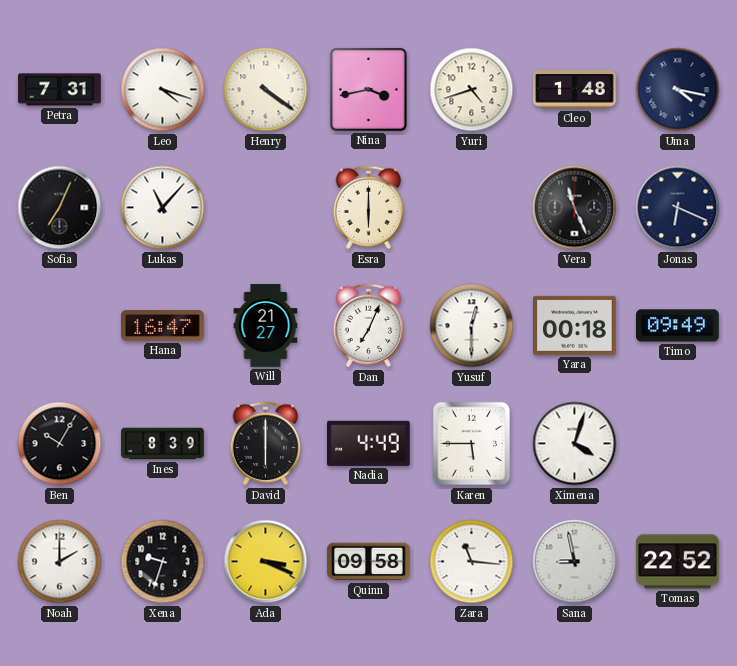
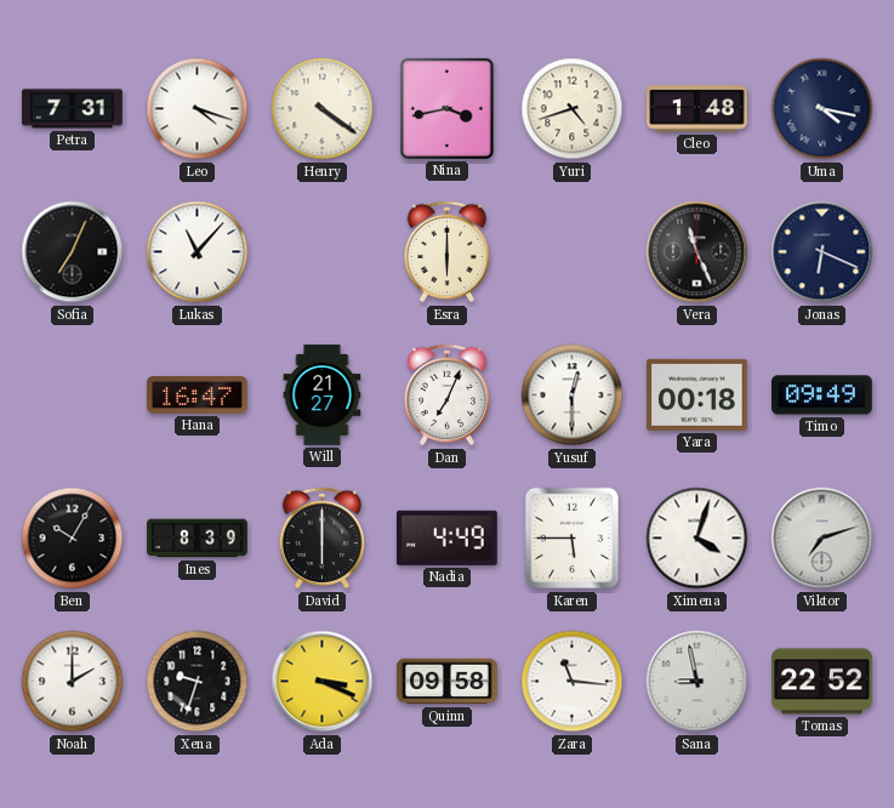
Viktor: none -> 7:12
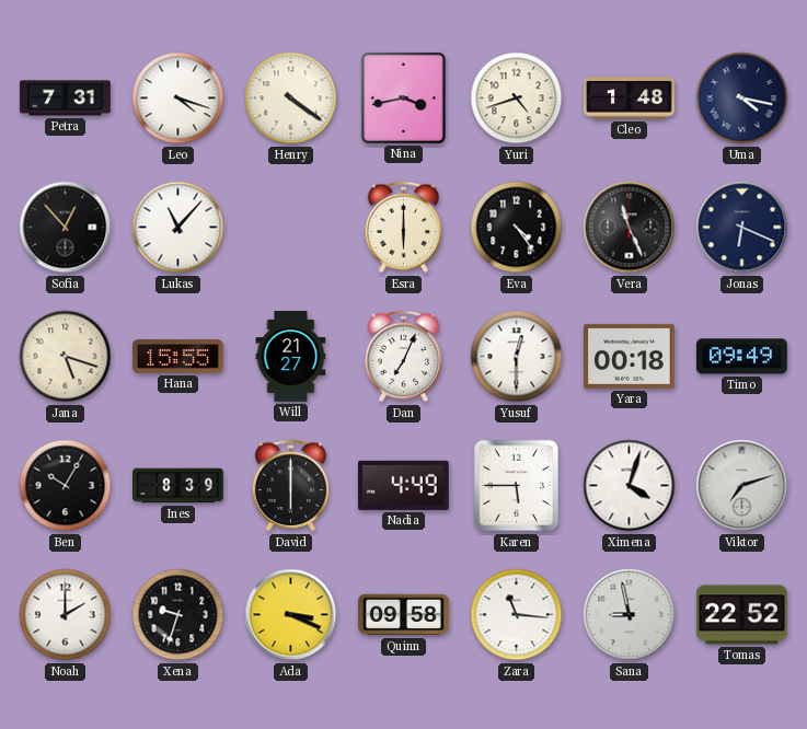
Sofia: 7:04 -> 12:53
Eva: none -> 4:24
Jana: none -> 5:18
Hana: 16:47 -> 15:55
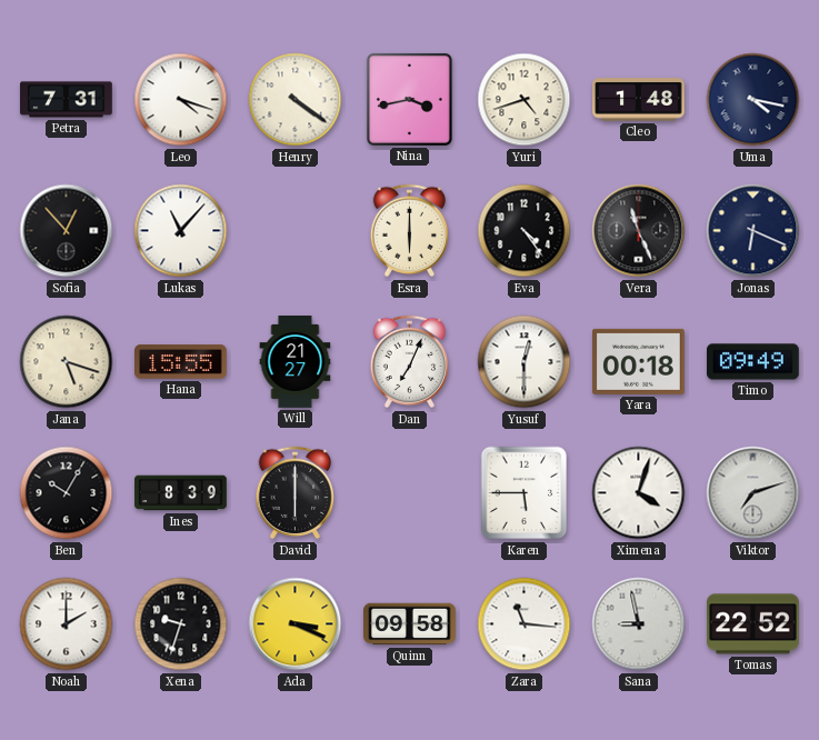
Nadia: 4:49 -> none
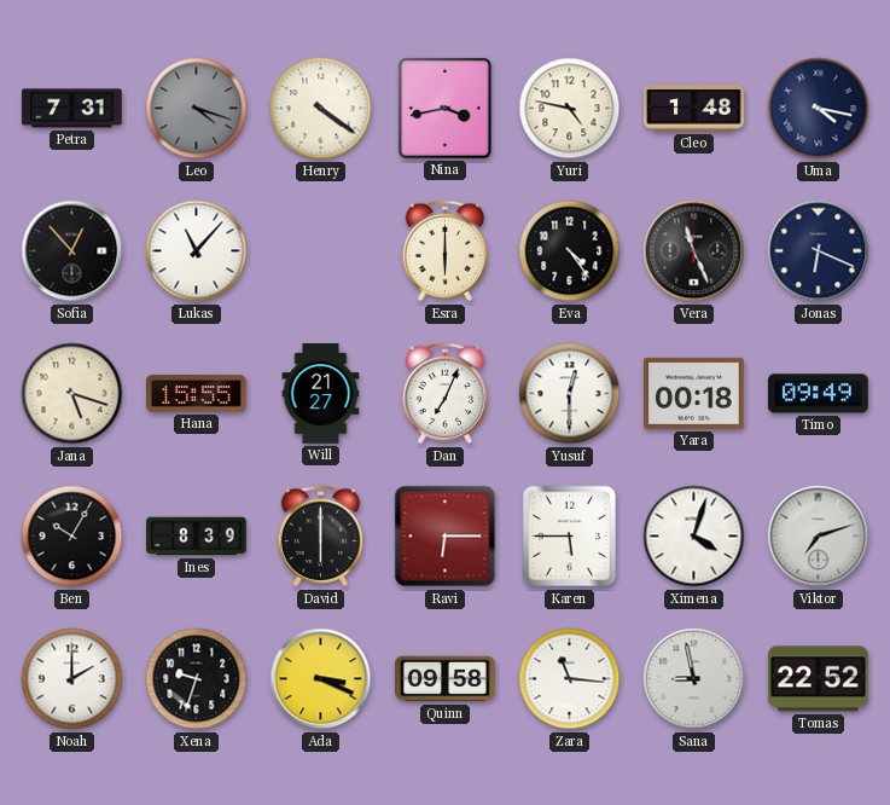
Leo dial: white -> grey
Yuri: 4:42 -> 4:47
Ravi: none -> 6:15
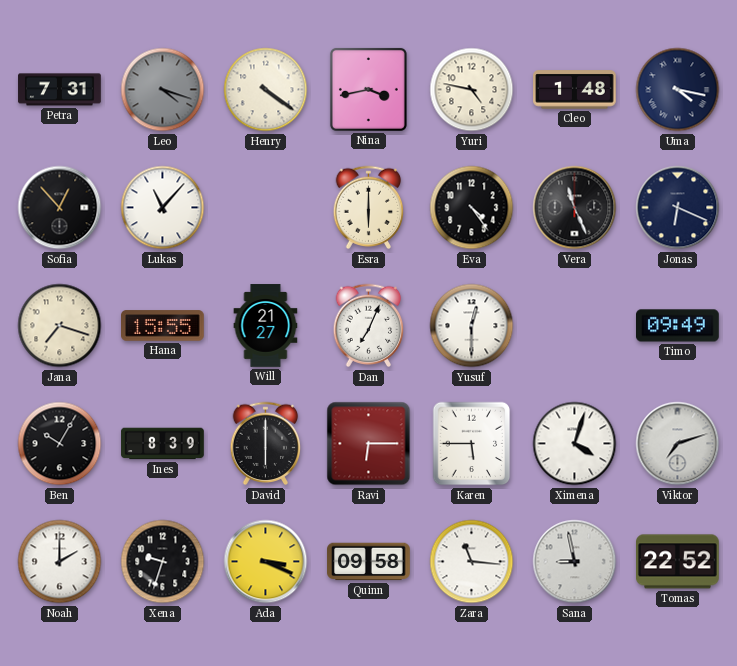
Jana: 5:18 -> 7:18
Yara: 00:18 -> none
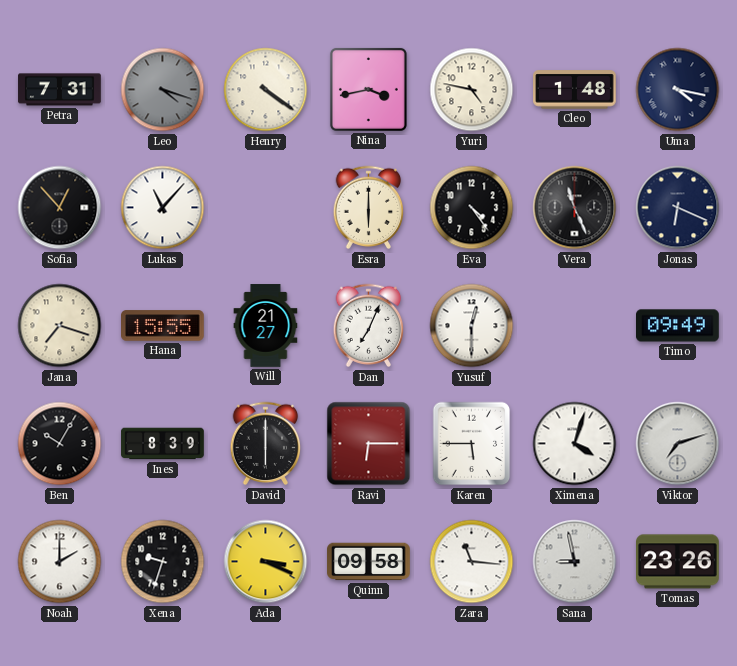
Tomas: 22:52 -> 23:26
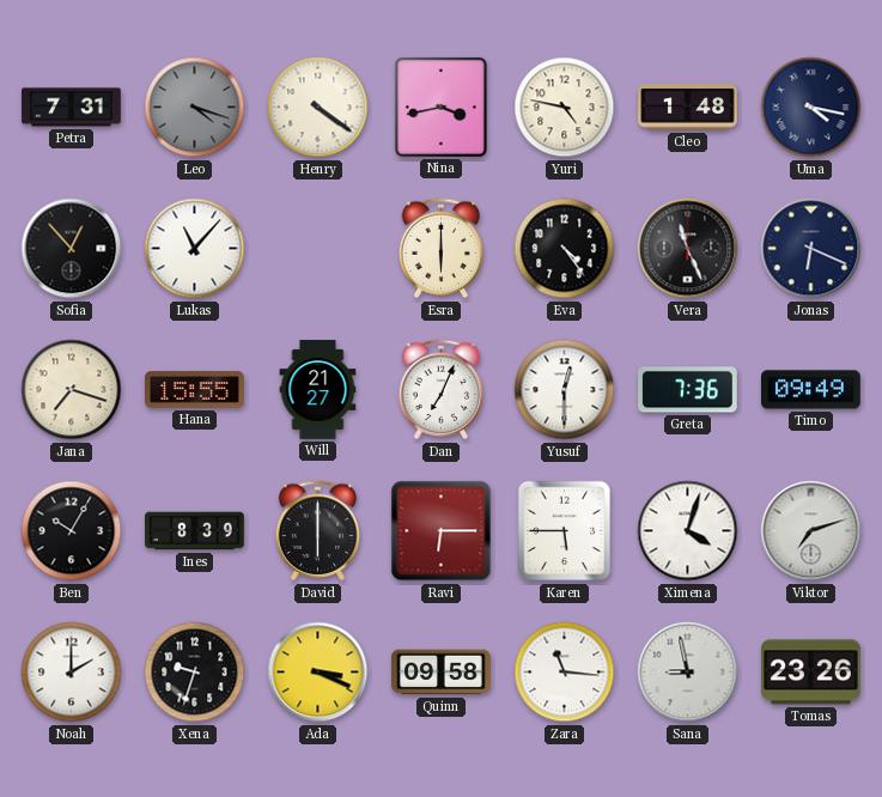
Greta: none -> 7:36
